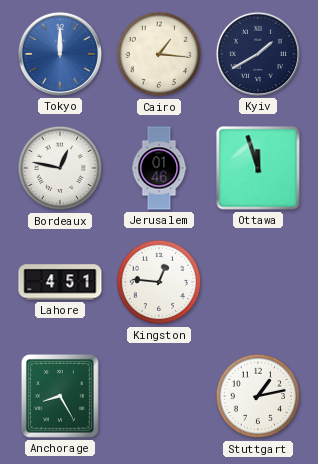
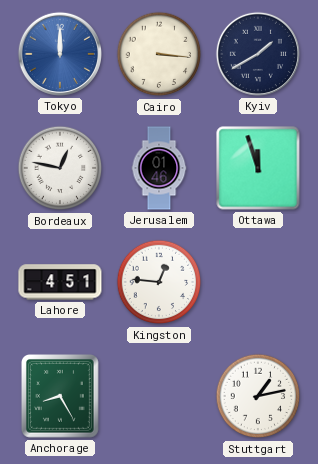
Cairo: 1:16 -> 3:16
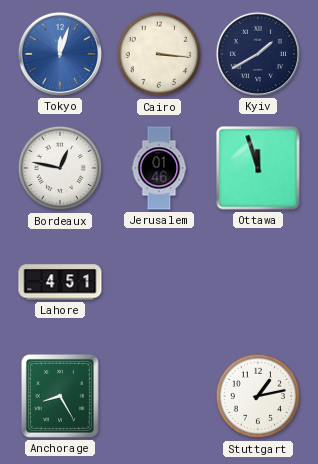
Tokyo: 12:00 -> 12:03
Kingston: 12:46 -> none
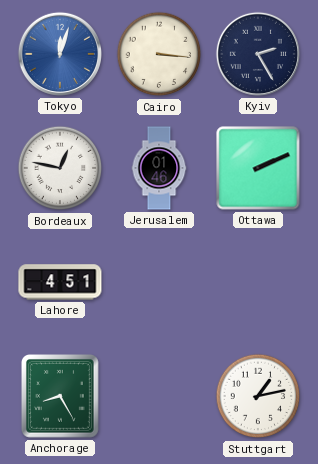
Kyiv: 1:40 -> 2:25
Ottawa: 11:57 -> 2:11
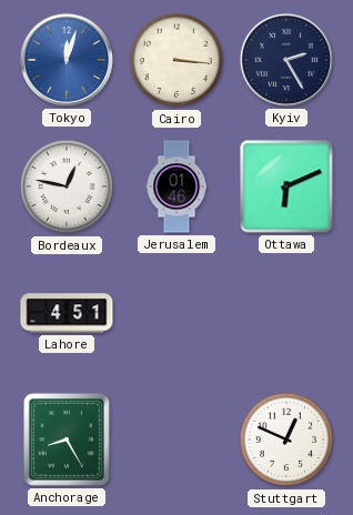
Ottawa: 2:11 -> 6:11
Stuttgart: 1:13 -> 12:49
